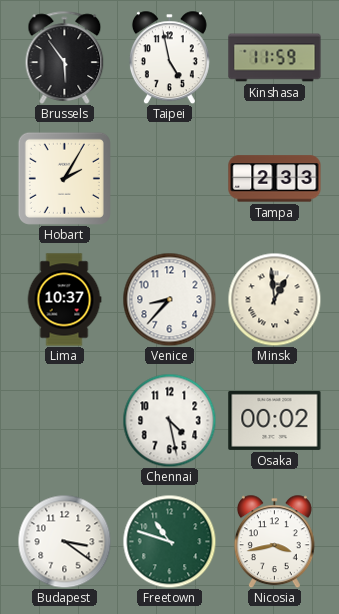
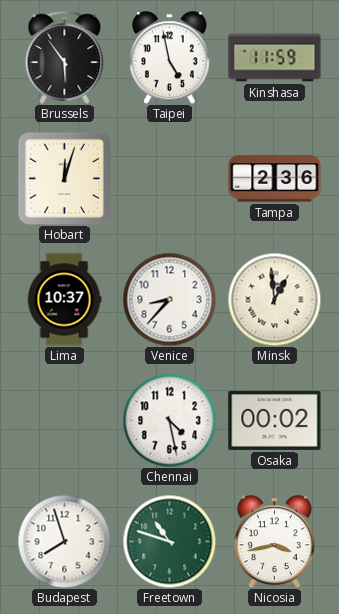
Hobart: 2:05 -> 12:03
Tampa: 2:33 -> 2:36
Budapest: 3:21 -> 7:57
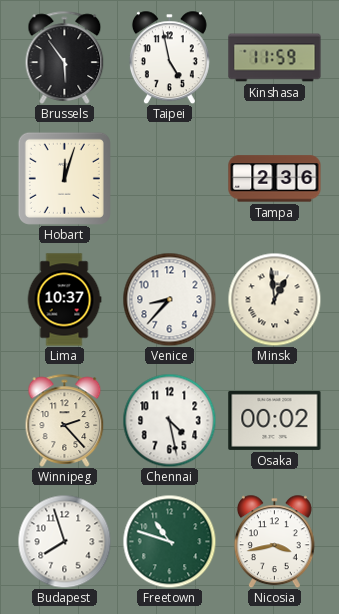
Winnipeg: none -> 2:23
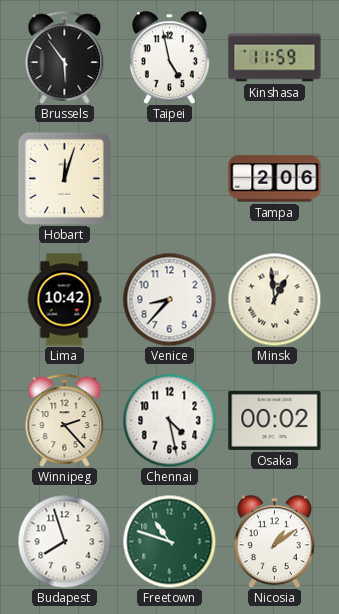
Tampa: 2:36 -> 2:06
Lima: 10:37 -> 10:42
Nicosia: 3:43 -> 1:09
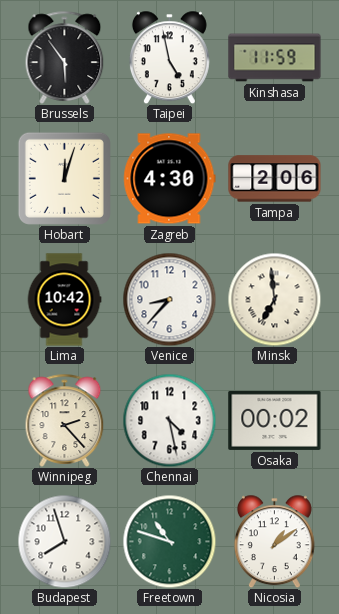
Zagreb: none -> 4:30
Minsk: 12:59 -> 6:59
